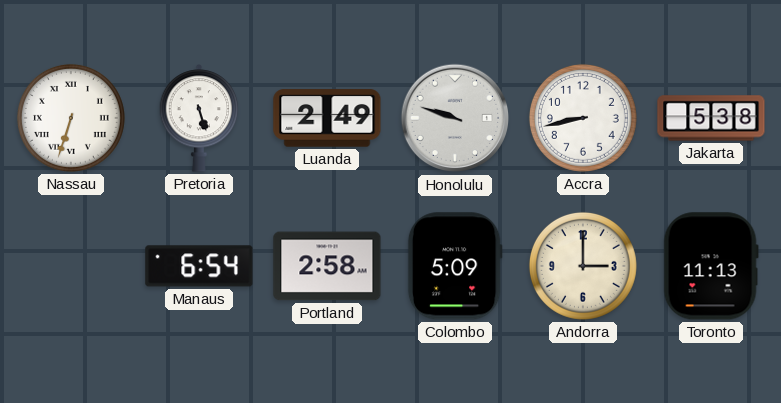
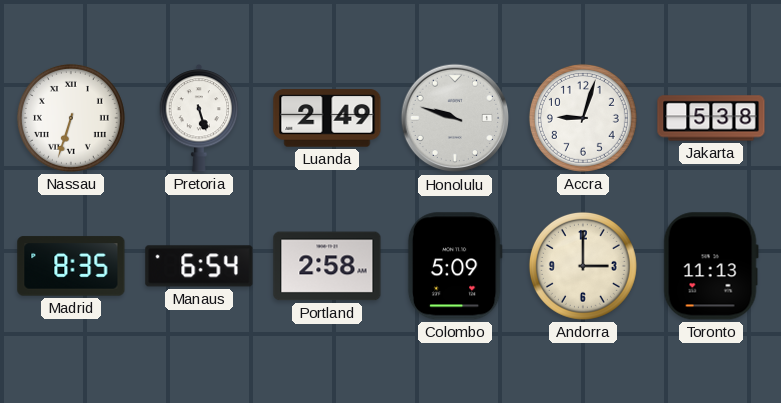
Accra: 8:43 -> 9:03
Madrid: none -> 8:35
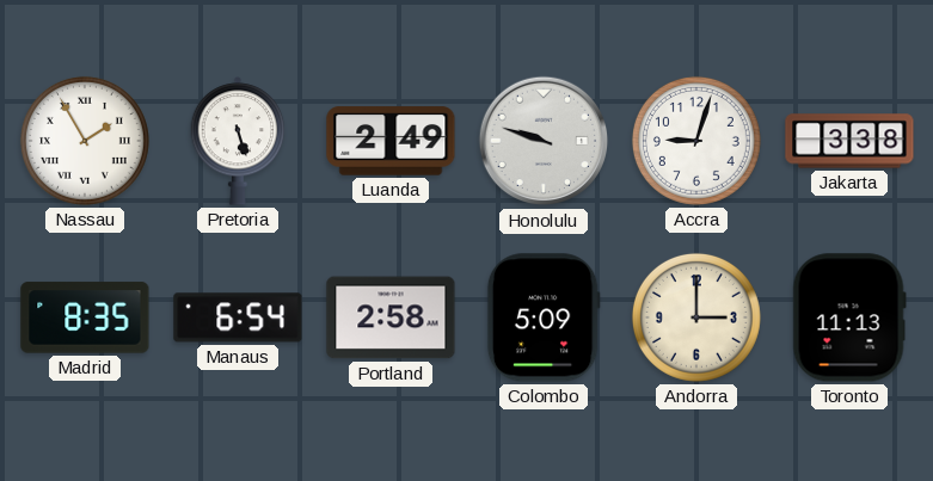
Nassau: 6:33 -> 1:55
Jakarta: 5:38 -> 3:38
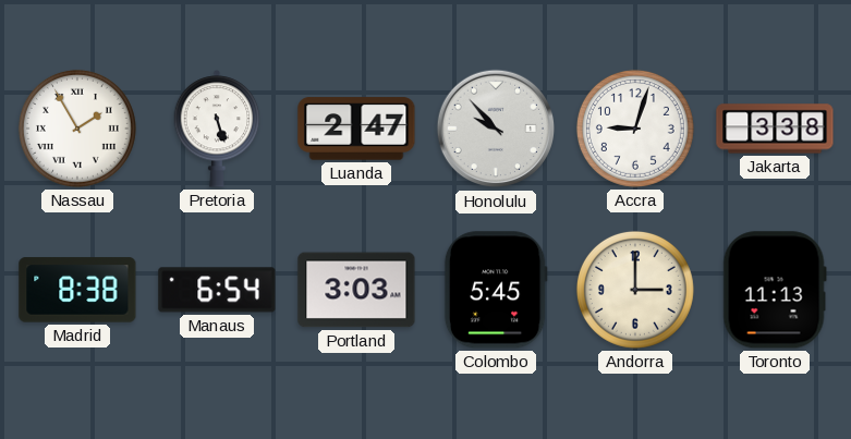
Luanda: 2:49 -> 2:47
Honolulu: 9:48 -> 9:53
Madrid: 8:35 -> 8:38
Portland: 2:58 -> 3:03
Colombo: 5:09 -> 5:45
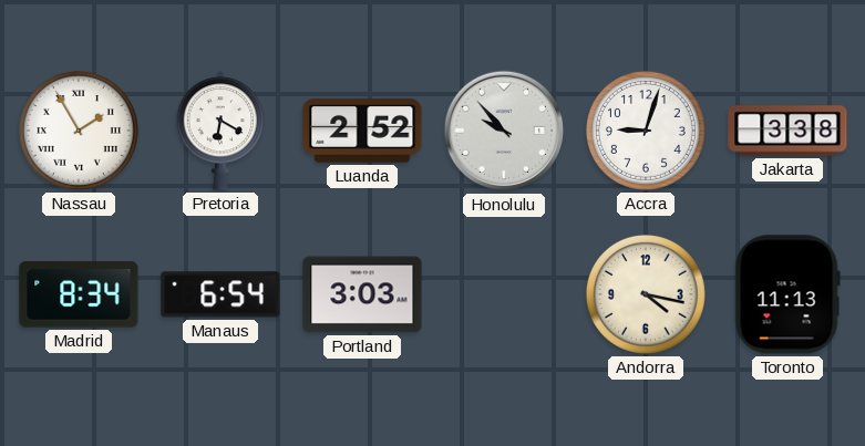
Pretoria: 5:27 -> 6:20
Luanda: 2:47 -> 2:52
Madrid: 8:38 -> 8:34
Colombo: 5:45 -> none
Andorra: 3:00 -> 4:17
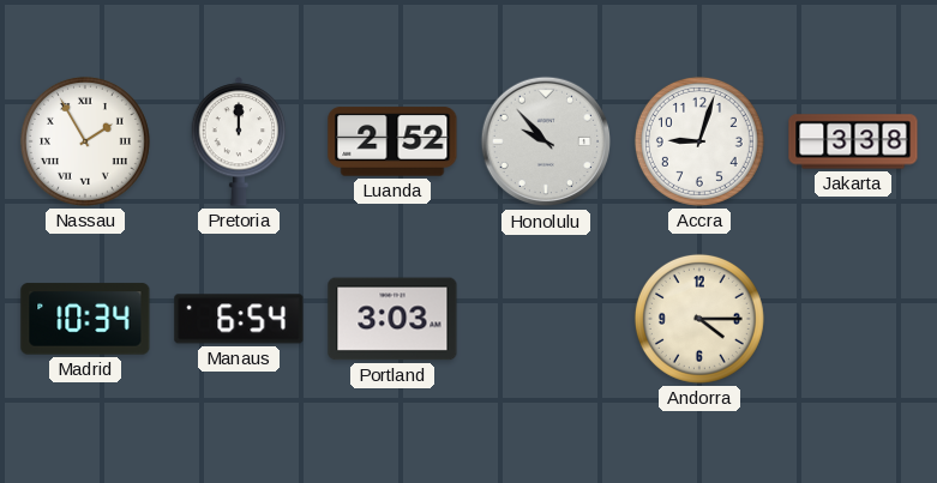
Pretoria: 6:20 -> 12:00
Madrid: 8:34 -> 10:34
Andorra: 4:17 -> 4:15
Toronto: 11:13 -> none
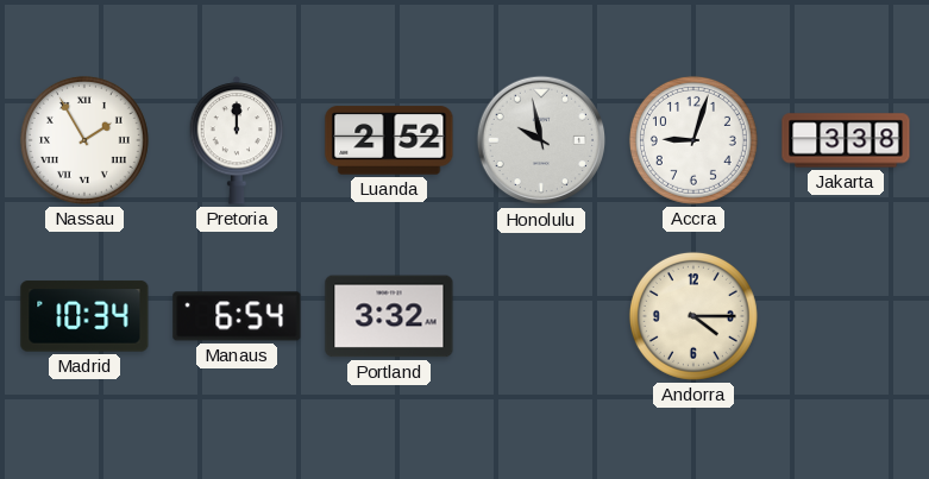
Honolulu: 9:53 -> 9:58
Portland: 3:03 -> 3:32
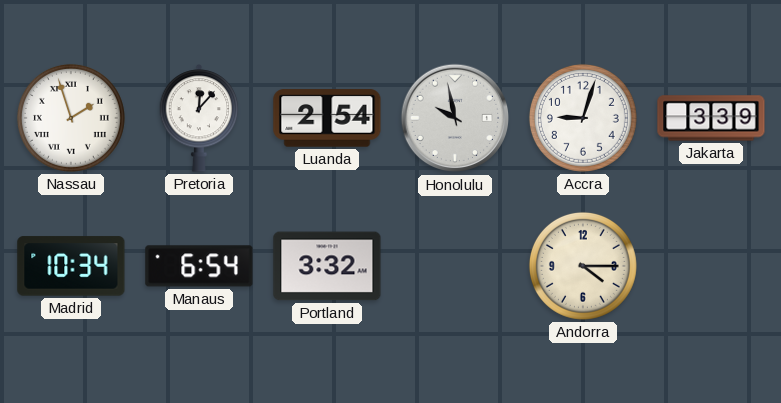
Nassau: 1:55 -> 1:57
Pretoria: 12:00 -> 12:07
Luanda: 2:52 -> 2:54
Jakarta: 3:38 -> 3:39
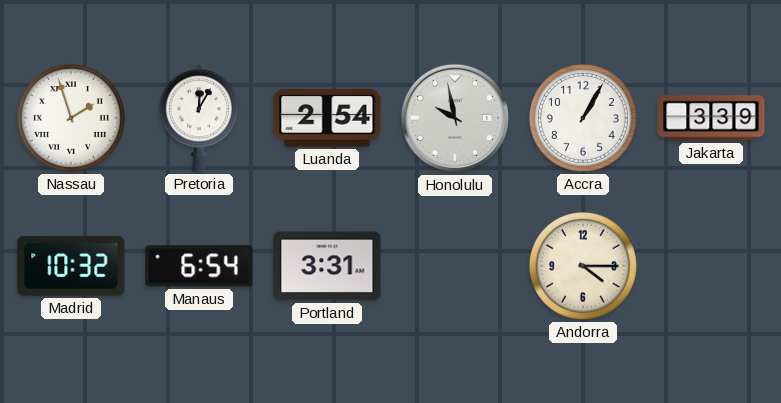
Pretoria: 12:07 -> 12:05
Accra: 9:03 -> 1:05
Madrid: 10:34 -> 10:32
Portland: 3:32 -> 3:31
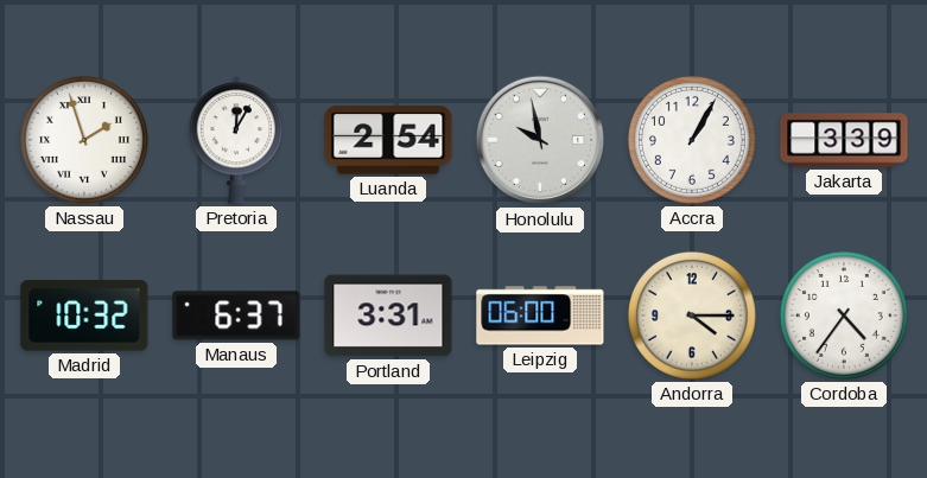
Manaus: 6:54 -> 6:37
Leipzig: none -> 06:00
Cordoba: none -> 4:36
